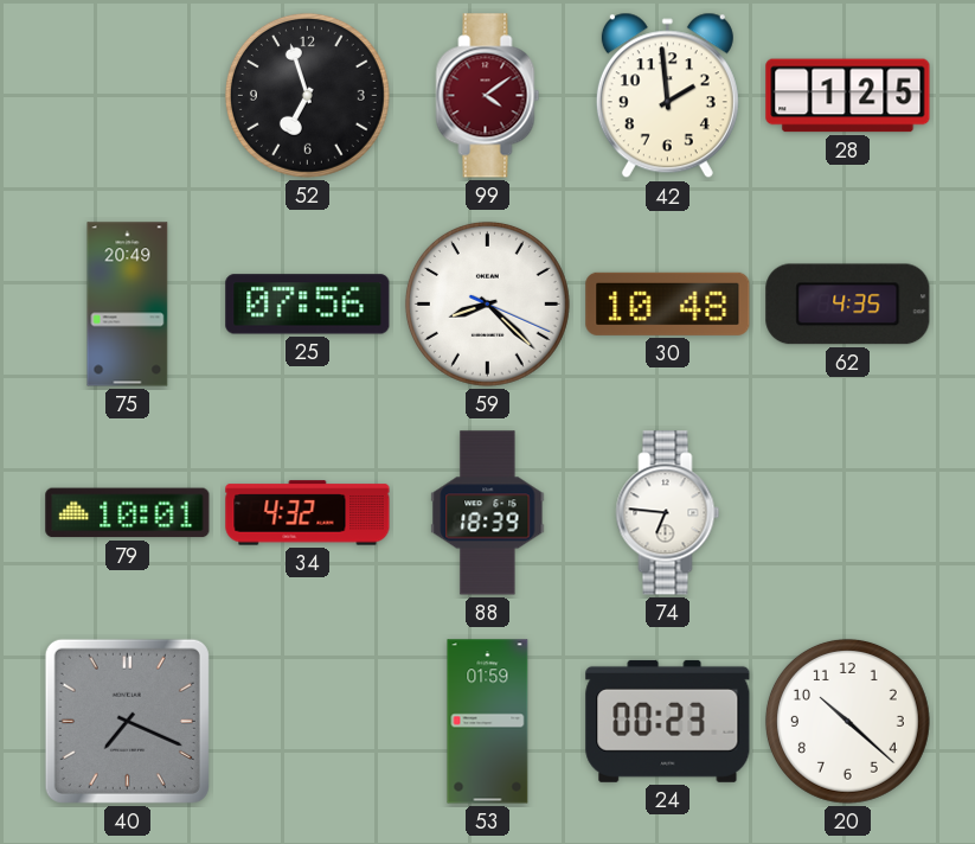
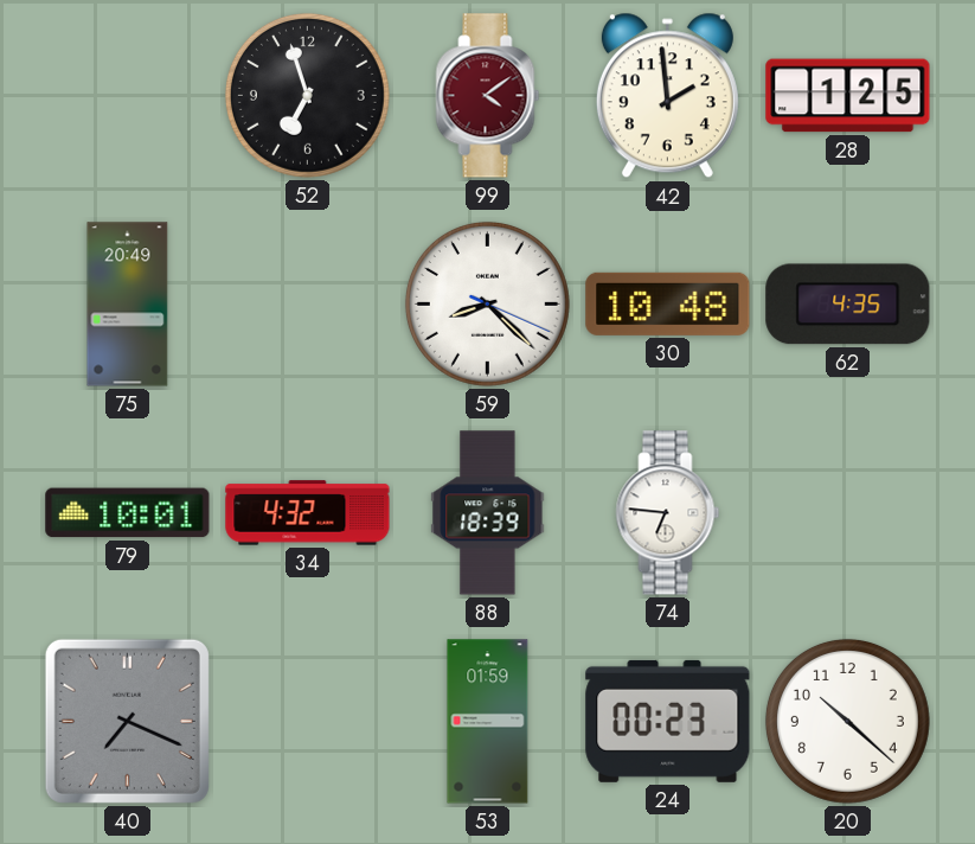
25: 07:56 -> none
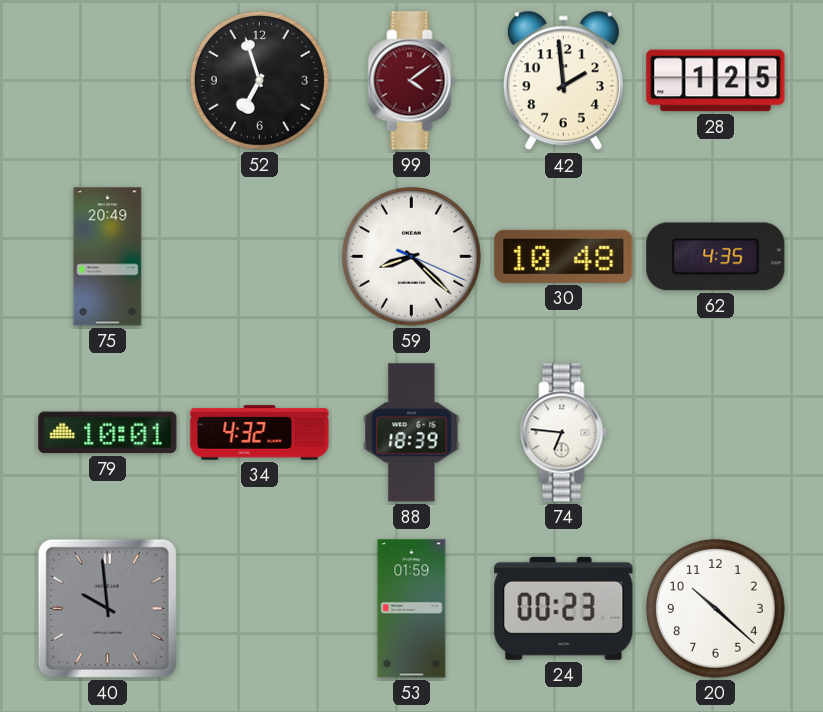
40: 7:19 -> 9:59
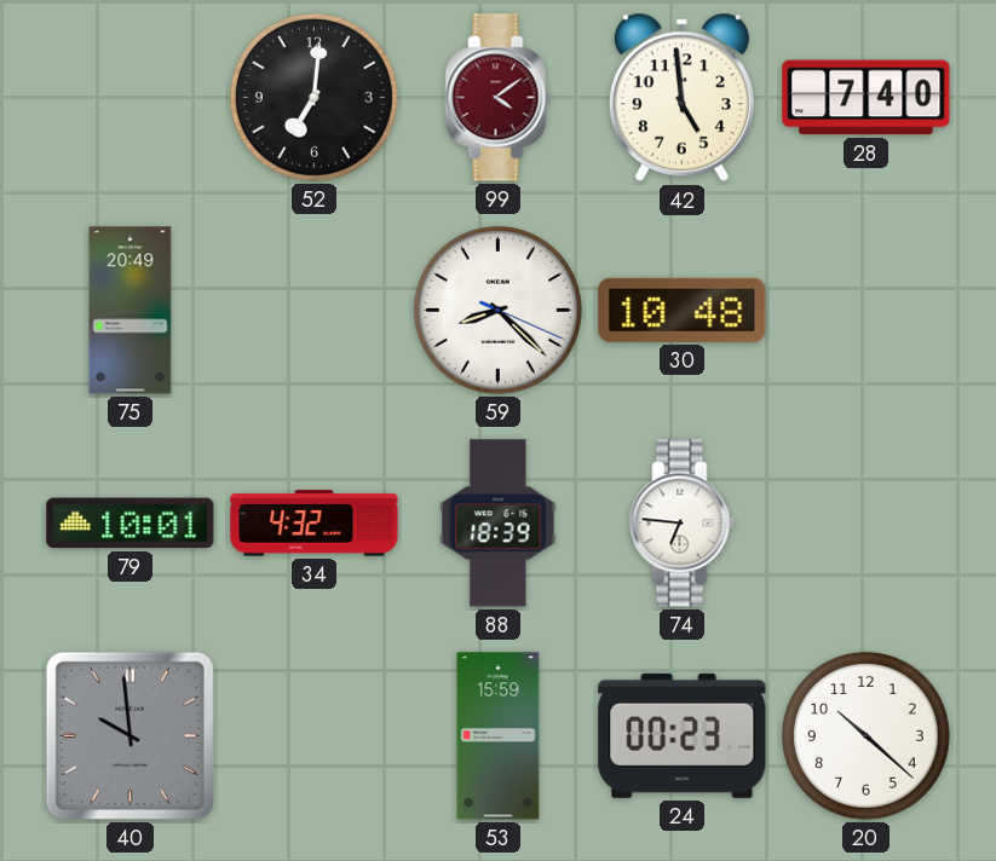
52: 6:57 -> 7:01
42: 1:59 -> 4:59
28: 1:25 -> 7:40
62: 4:35 -> none
53: 01:59 -> 15:59
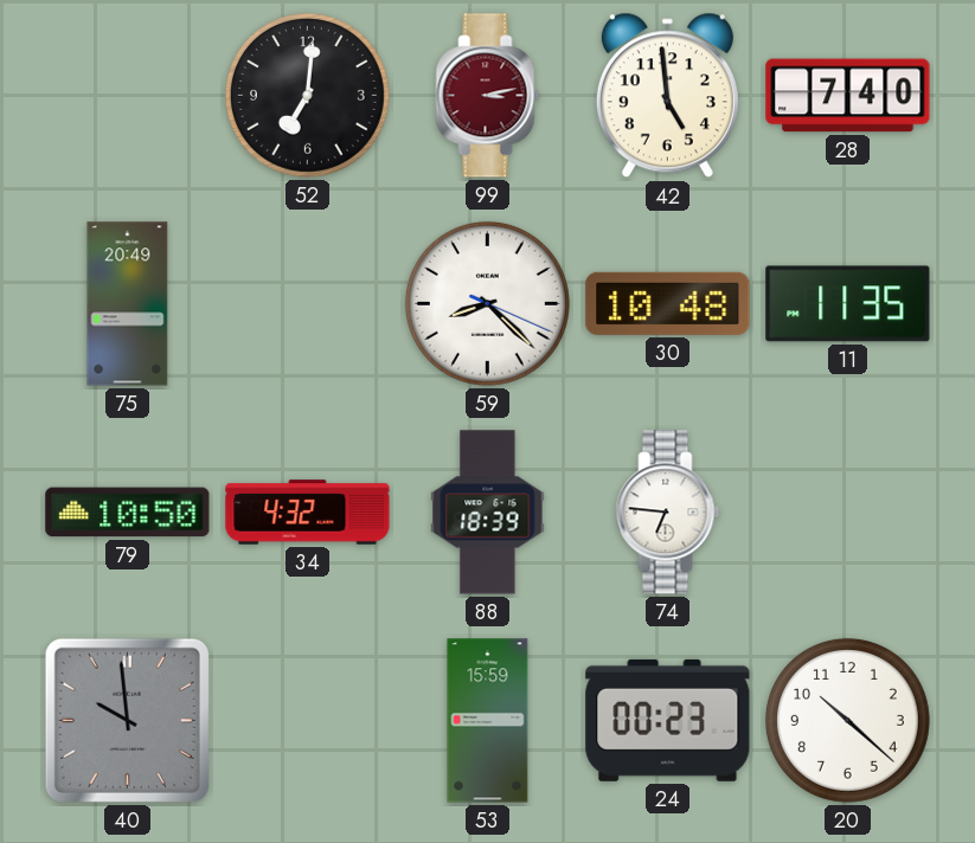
99: 4:09 -> 3:13
11: none -> 11:35
79: 10:01 -> 10:50
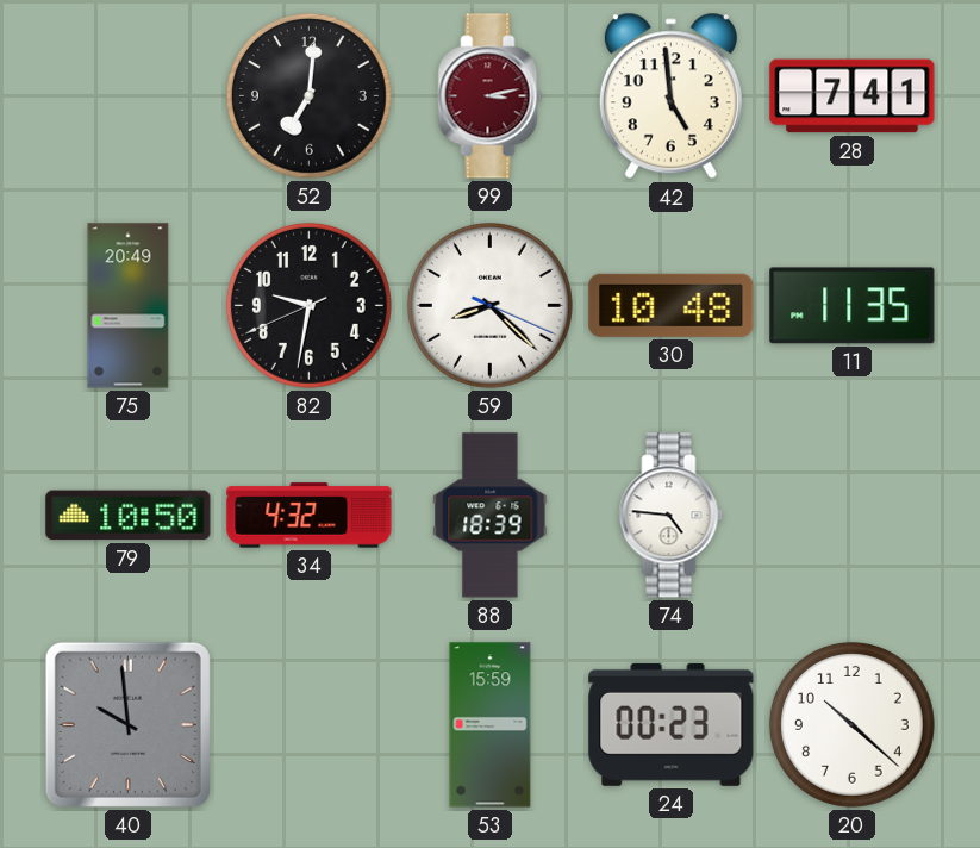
28: 7:40 -> 7:41
82: none -> 9:31
74: 6:46 -> 4:46
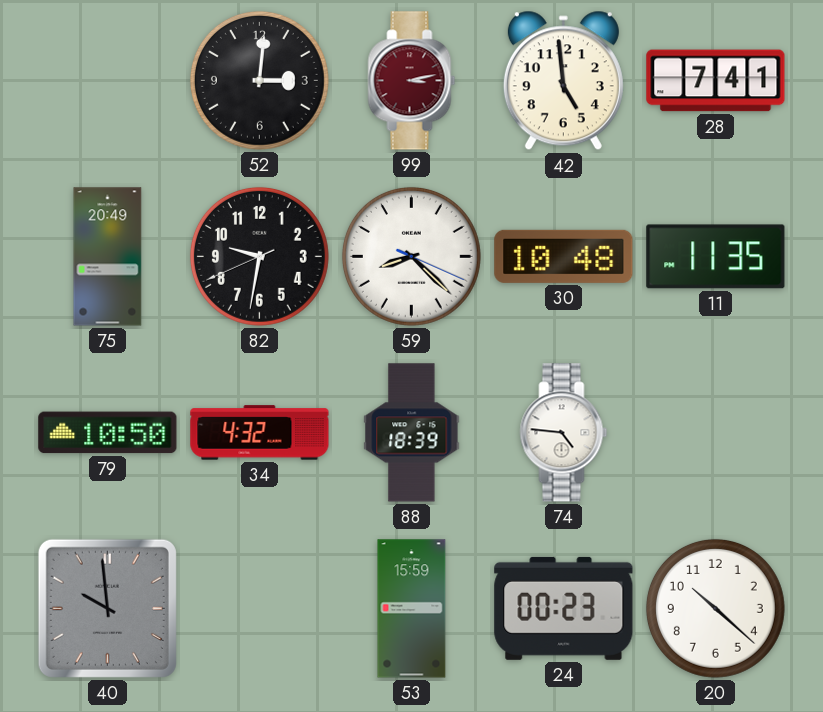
52: 7:01 -> 3:01
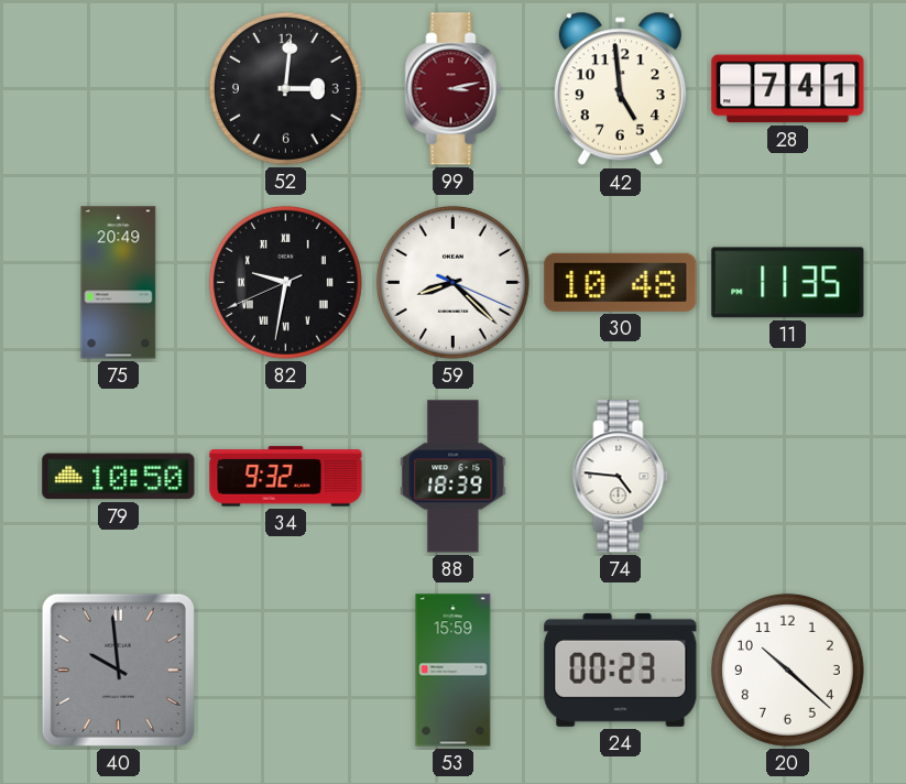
82 numerals: Arabic -> Roman
34: 4:32 -> 9:32
